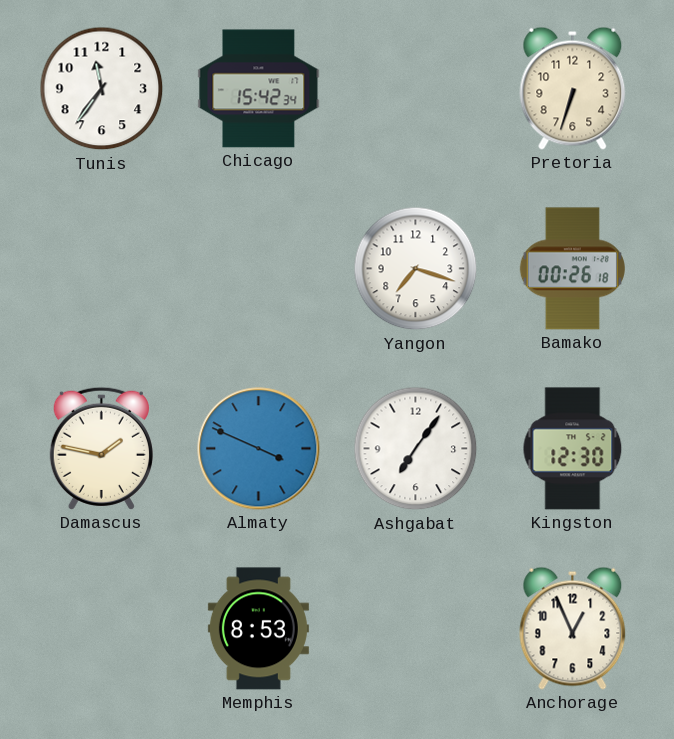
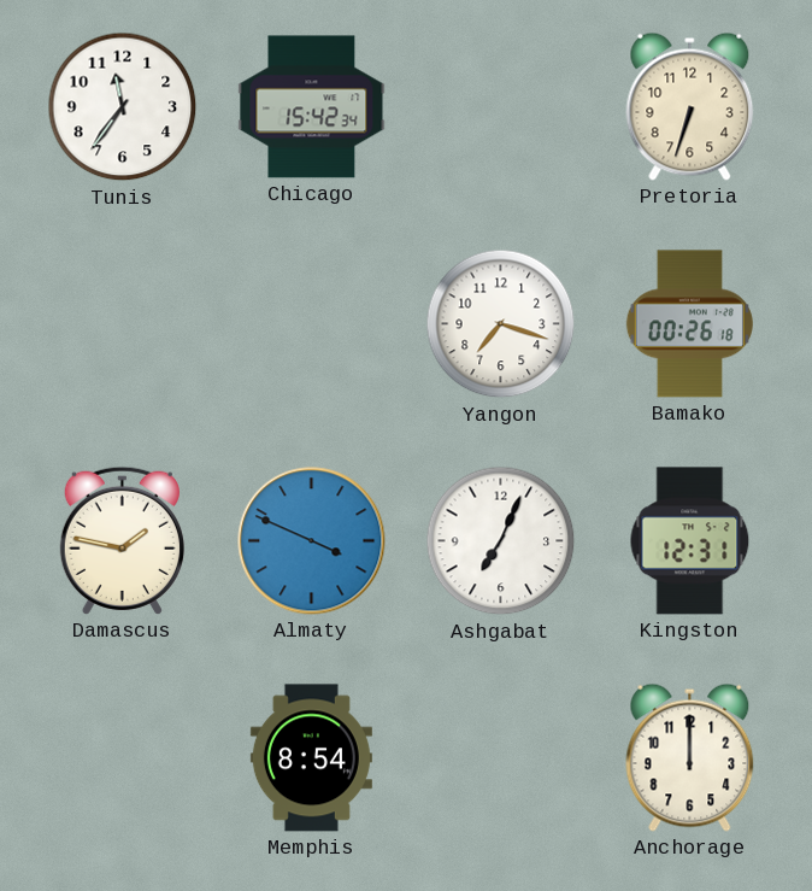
Ashgabat: 7:06 -> 7:04
Kingston: 12:30 -> 12:31
Memphis: 8:53 -> 8:54
Anchorage: 12:56 -> 12:00
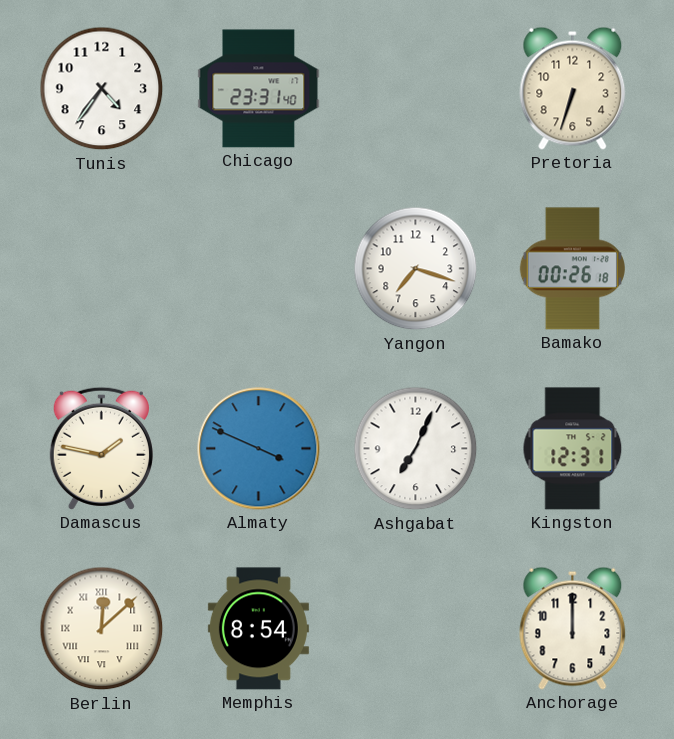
Tunis: 11:36 -> 4:36
Chicago: 15:42 -> 23:31
Berlin: none -> 12:08
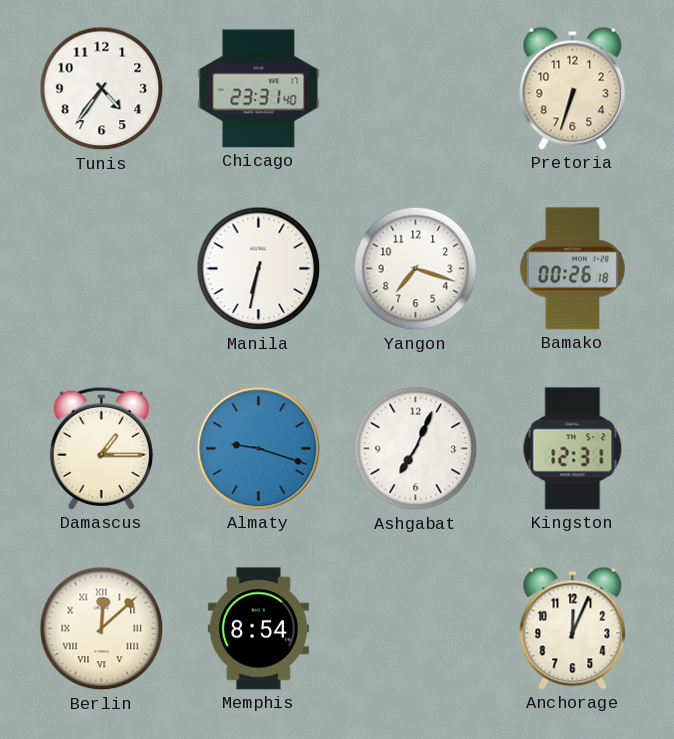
Manila: none -> 6:32
Damascus: 1:47 -> 1:15
Almaty: 3:49 -> 9:18
Anchorage: 12:00 -> 12:04
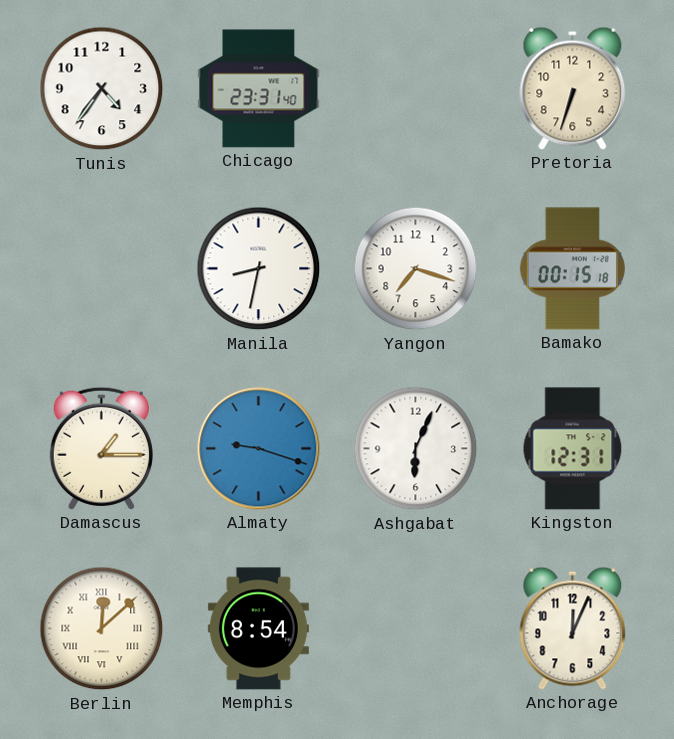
Manila: 6:32 -> 8:32
Bamako: 00:26 -> 00:15
Ashgabat: 7:04 -> 6:04
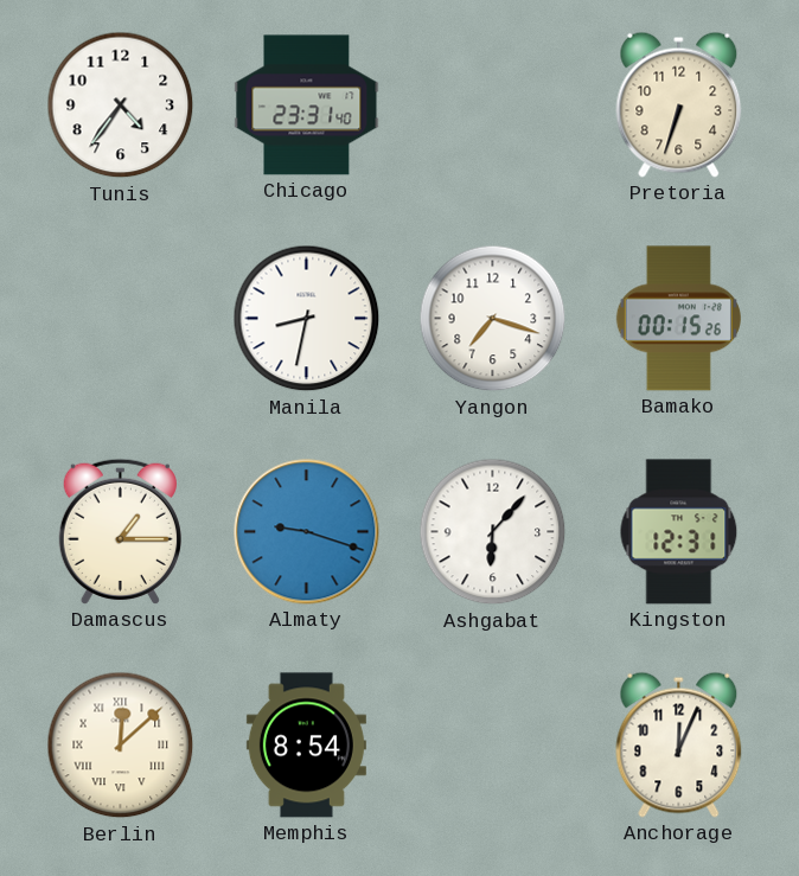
Bamako: 00:15:18 -> 00:15:26
Ashgabat: 6:04 -> 6:07
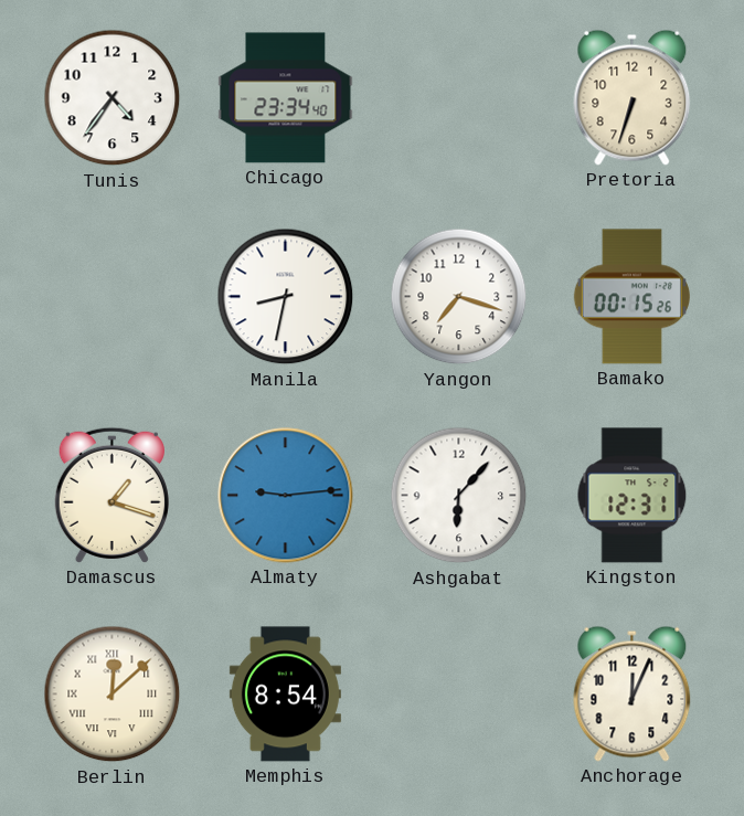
Chicago: 23:31 -> 23:34
Damascus: 1:15 -> 1:18
Almaty: 9:18 -> 9:14
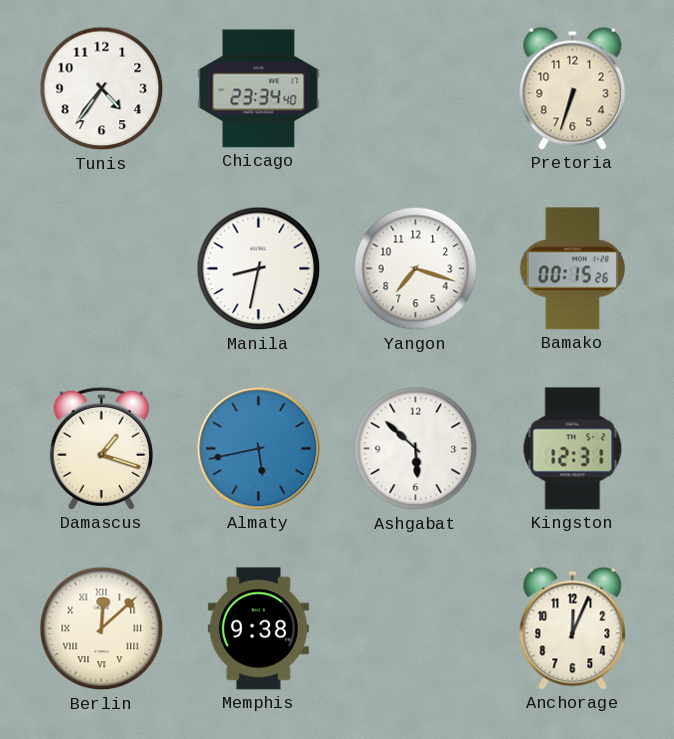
Almaty: 9:14 -> 5:43
Ashgabat: 6:07 -> 5:52
Memphis: 8:54 -> 9:38
